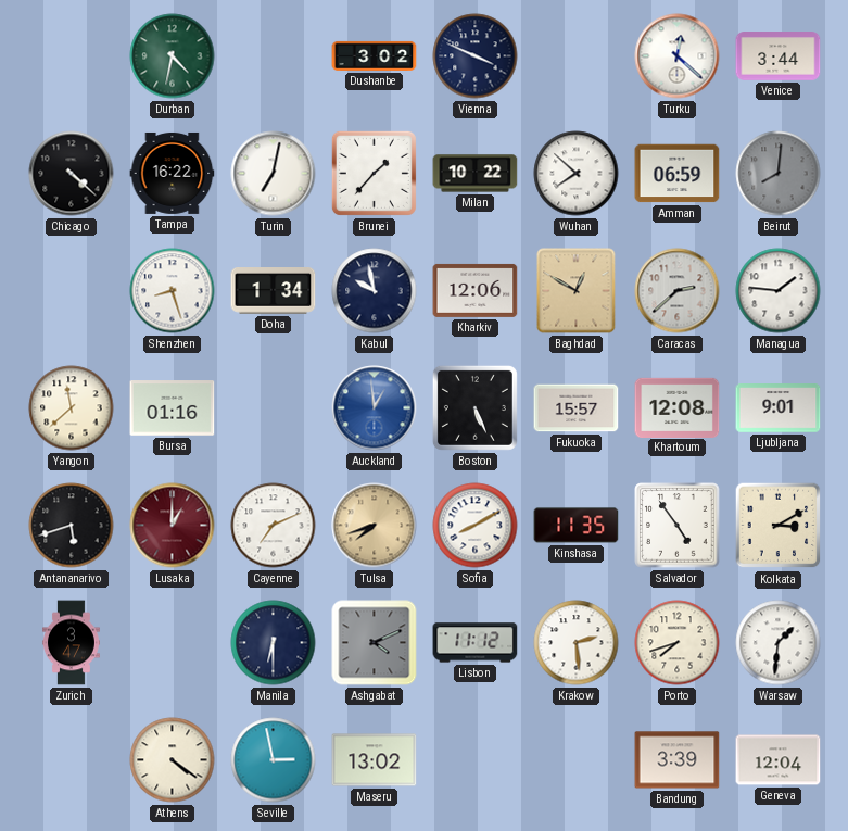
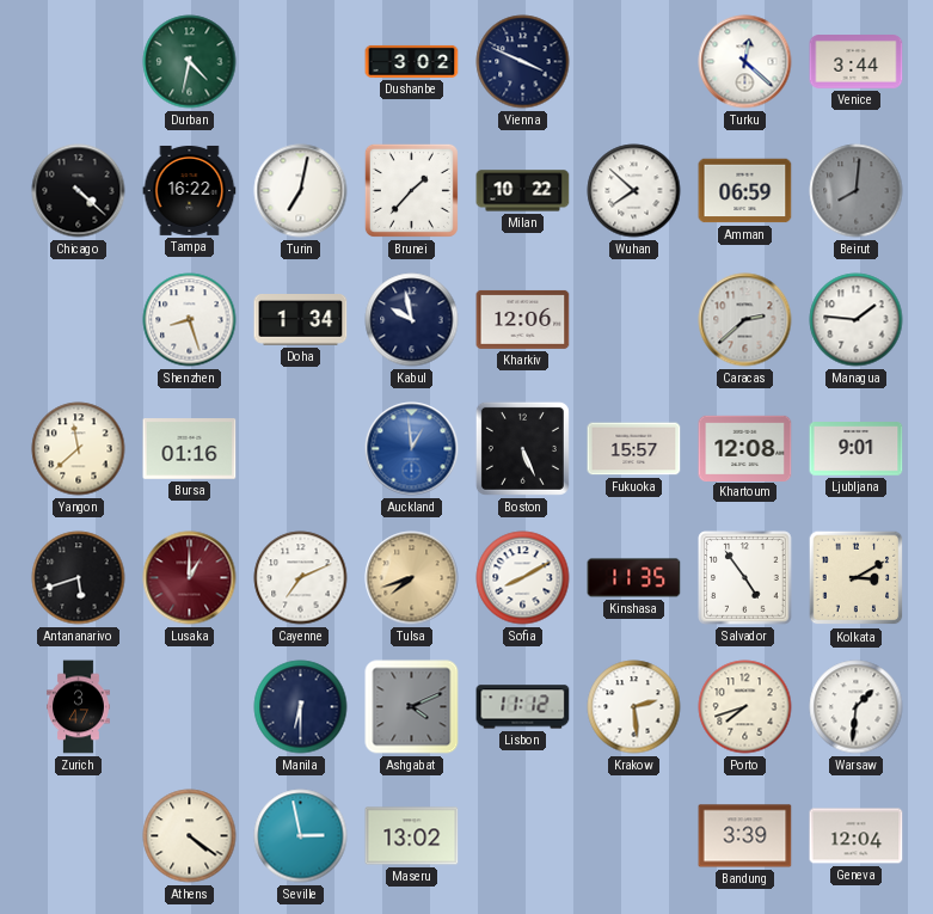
Baghdad: 12:50 -> none
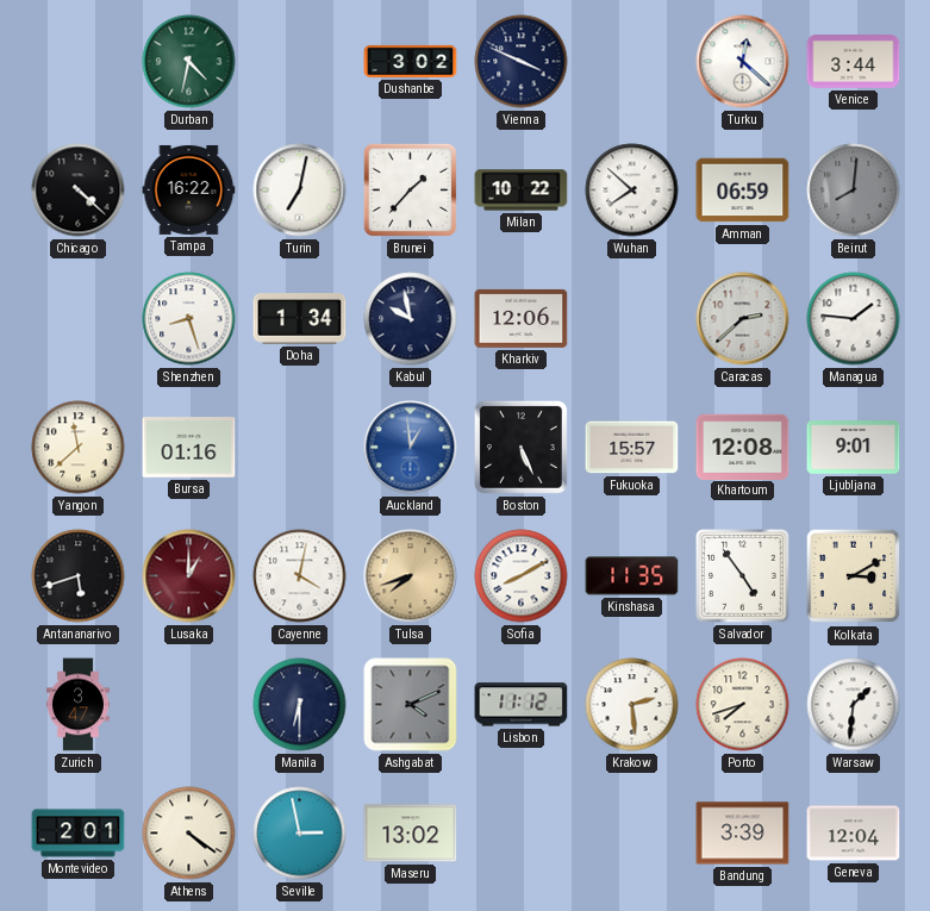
Cayenne: 7:11 -> 4:02
Montevideo: none -> 2:01
